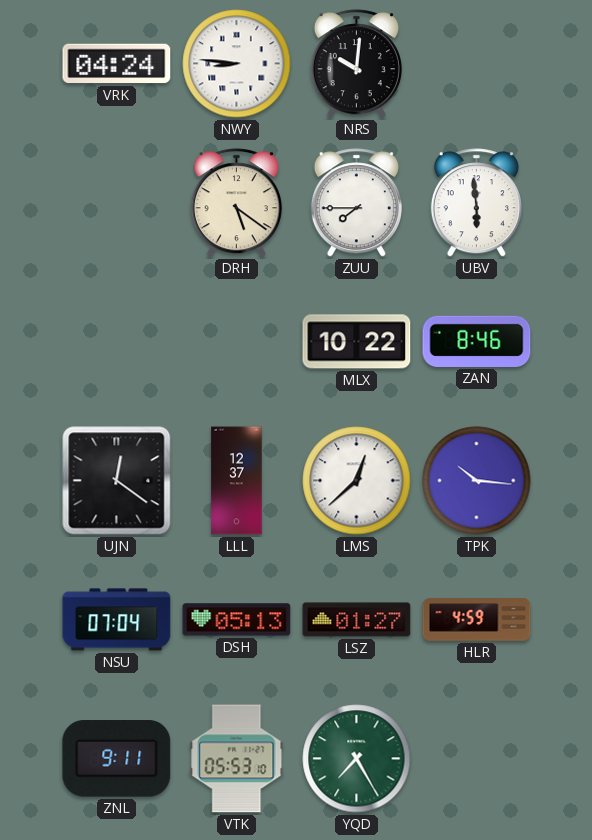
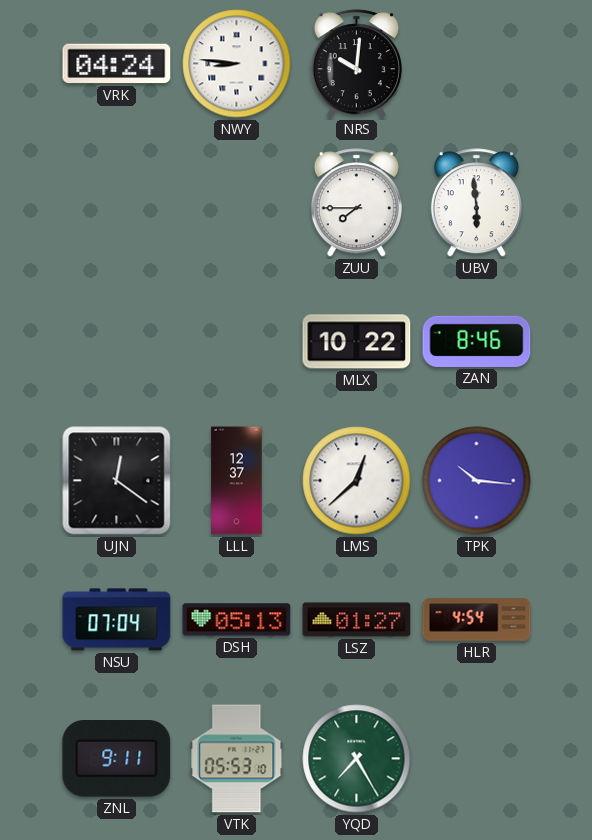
DRH: 5:21 -> none
HLR: 4:59 -> 4:54
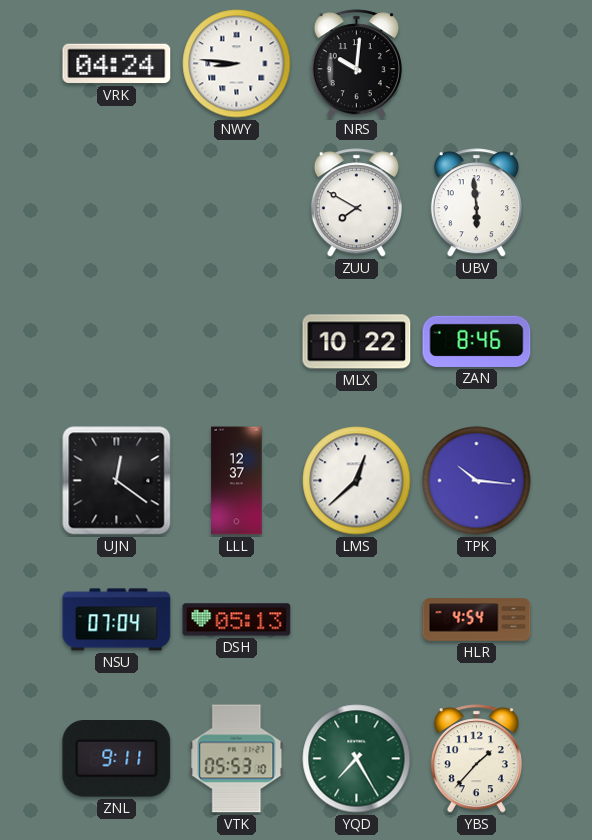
ZUU: 7:45 -> 7:50
LSZ: 01:27 -> none
YBS: none -> 1:37
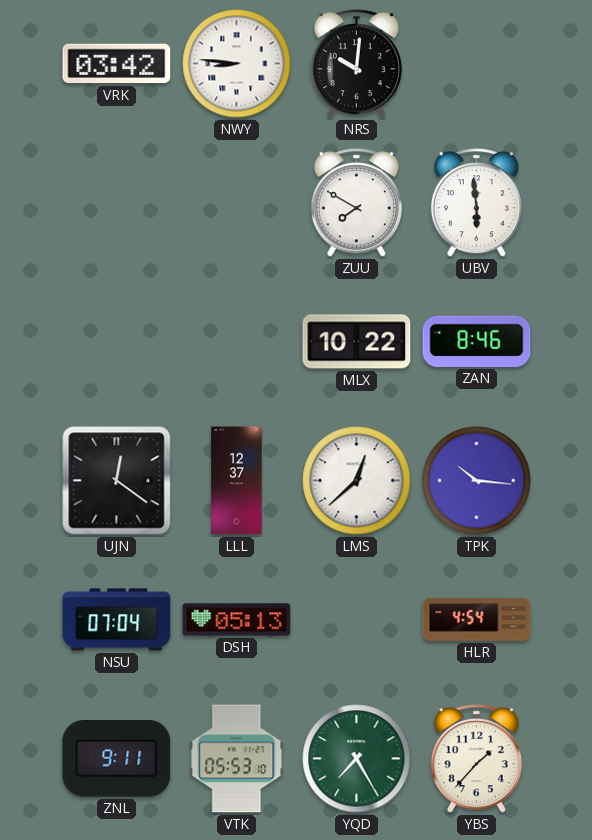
VRK: 04:24 -> 03:42
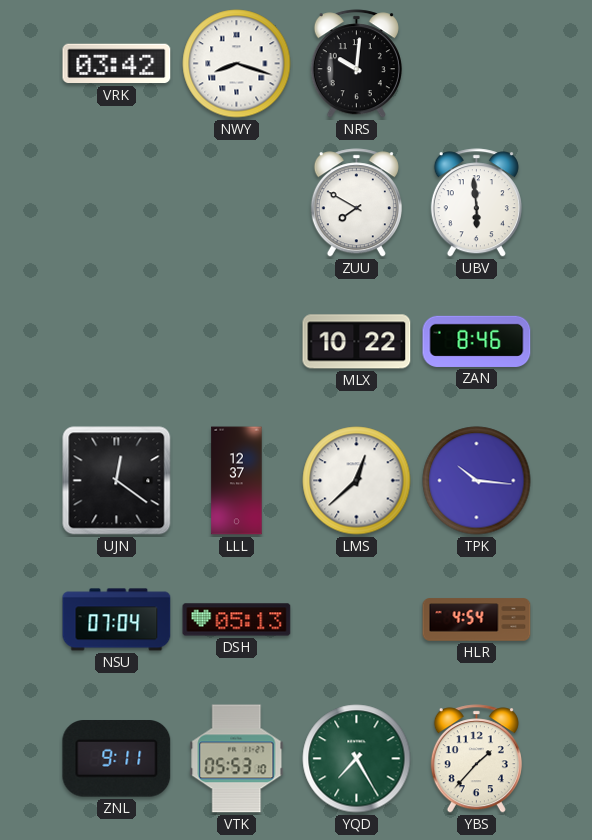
NWY: 8:46 -> 8:18
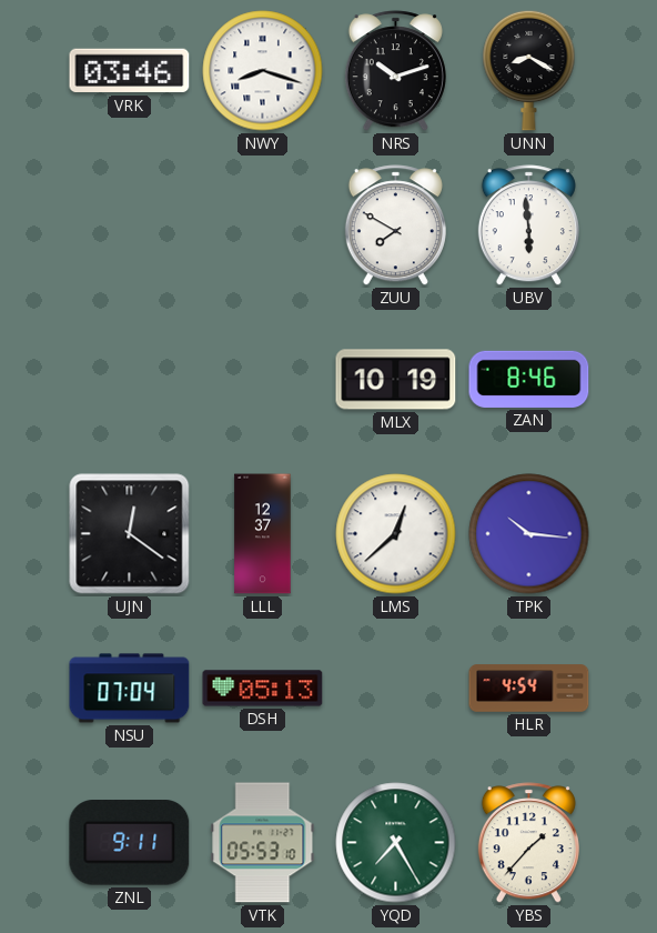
VRK: 03:42 -> 03:46
NRS: 10:01 -> 10:12
UNN: none -> 8:20
MLX: 10:22 -> 10:19
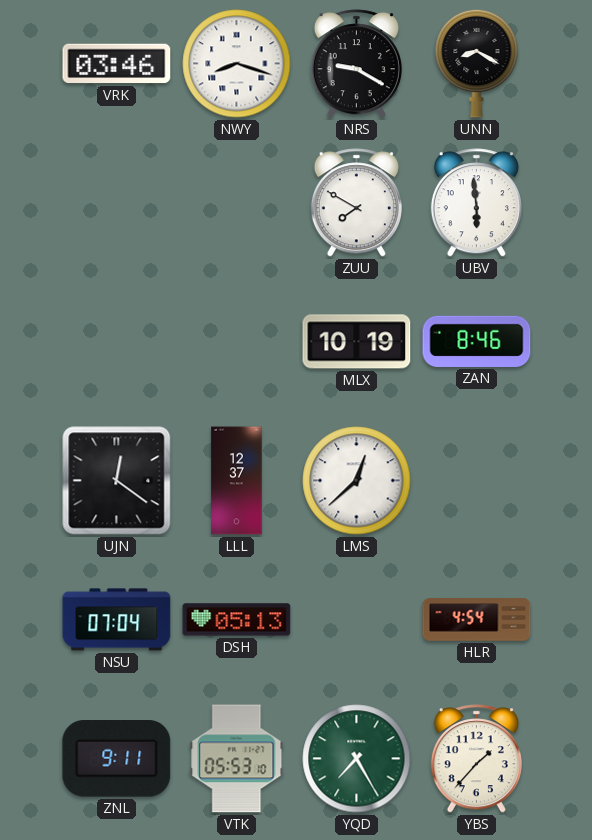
NRS: 10:12 -> 9:20
TPK: 10:16 -> none
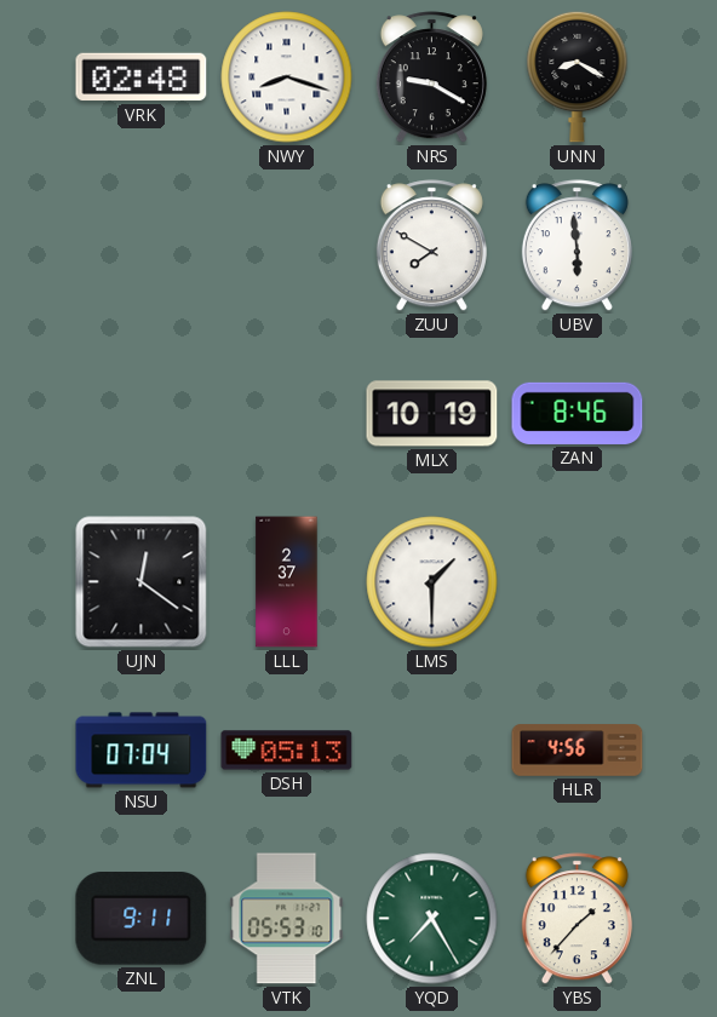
VRK: 03:46 -> 02:48
LLL: 12:37 -> 2:37
LMS: 12:38 -> 1:30
HLR: 4:54 -> 4:56
